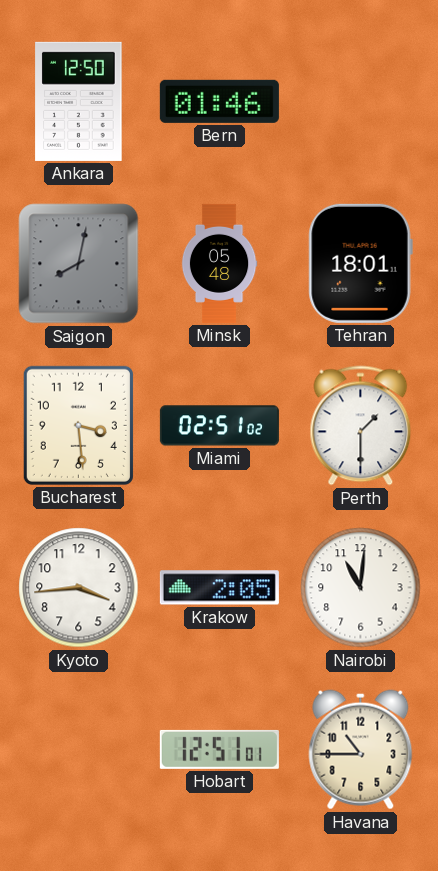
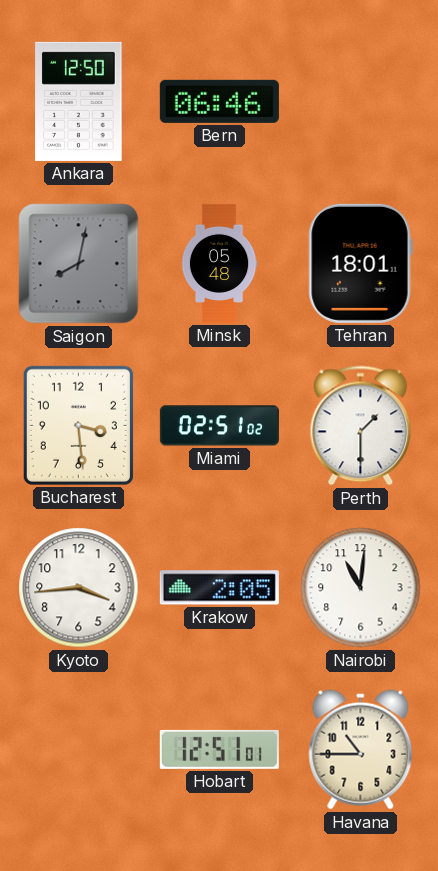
Bern: 01:46 -> 06:46
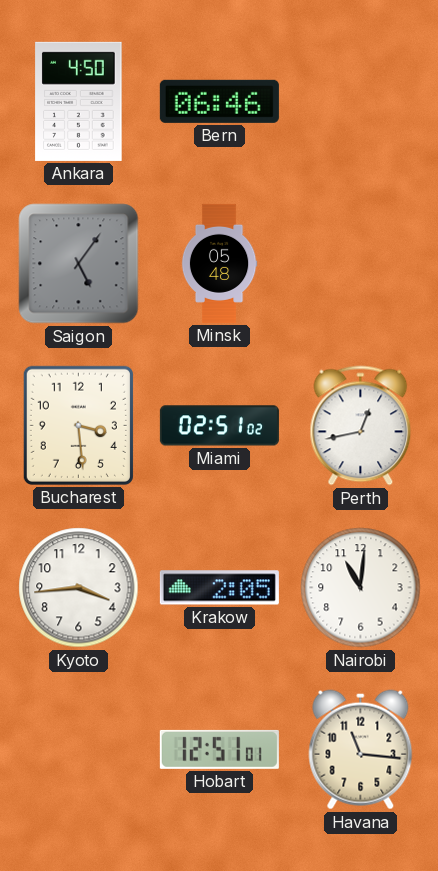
Ankara: 12:50 -> 4:50
Saigon: 8:02 -> 5:06
Tehran: 18:01 -> none
Perth: 1:30 -> 12:43
Havana: 10:45 -> 11:16
